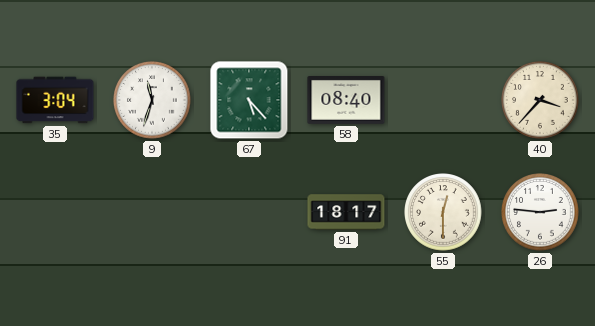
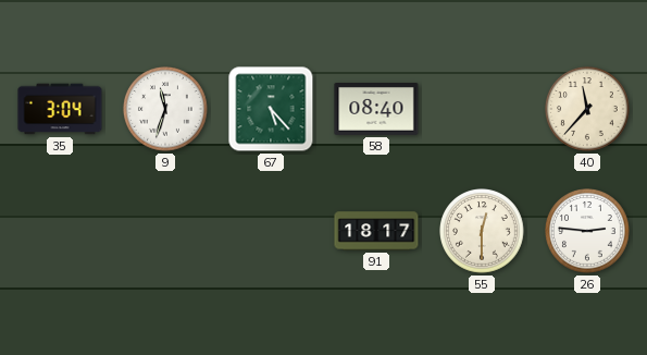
40: 3:37 -> 11:37
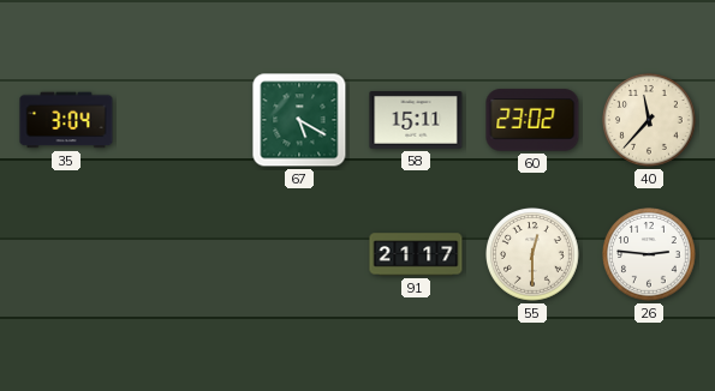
9: 11:33 -> none
67: 5:23 -> 5:20
58: 08:40 -> 15:11
60: none -> 23:02
91: 18:17 -> 21:17
